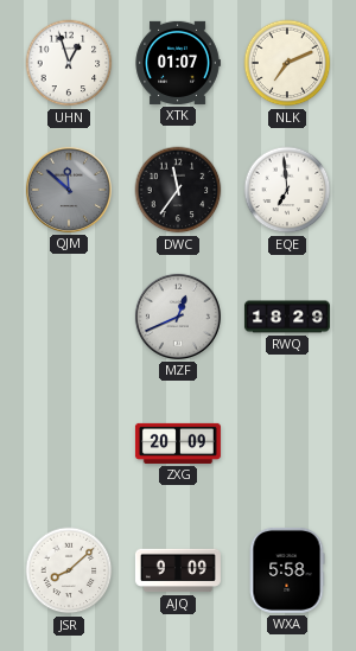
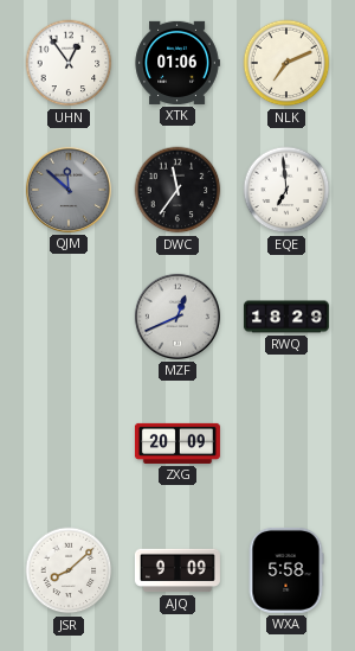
UHN: 12:57 -> 12:54
XTK: 01:07 -> 01:06
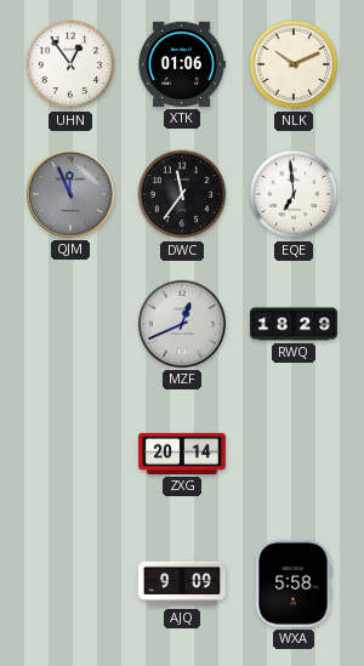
NLK: 7:11 -> 10:11
QJM: 11:52 -> 11:56
ZXG: 20:09 -> 20:14
JSR: 8:08 -> none
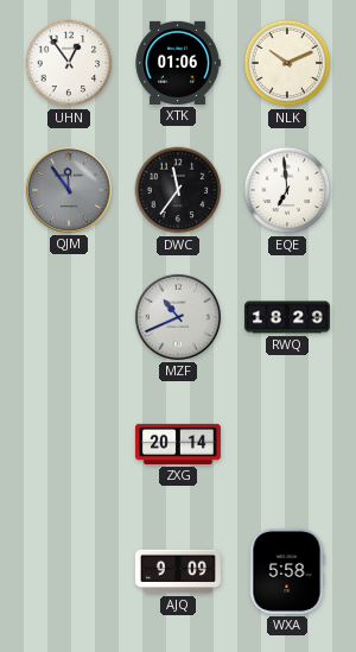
QJM: 11:56 -> 11:54
MZF: 12:41 -> 10:41
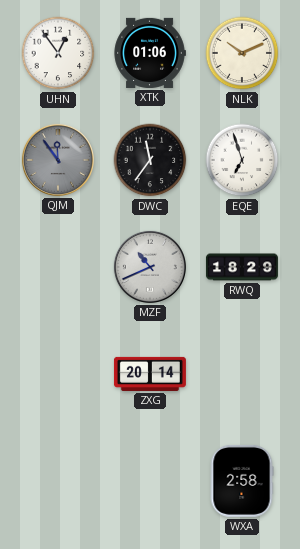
EQE: 6:59 -> 6:57
AJQ: 9:09 -> none
WXA: 5:58 -> 2:58
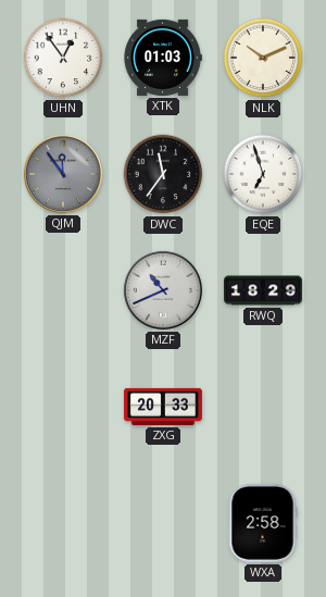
XTK: 01:06 -> 01:03
ZXG: 20:14 -> 20:33
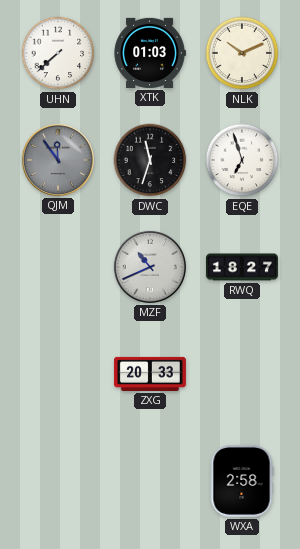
UHN: 12:54 -> 7:38
DWC: 11:36 -> 11:33
RWQ: 18:29 -> 18:27
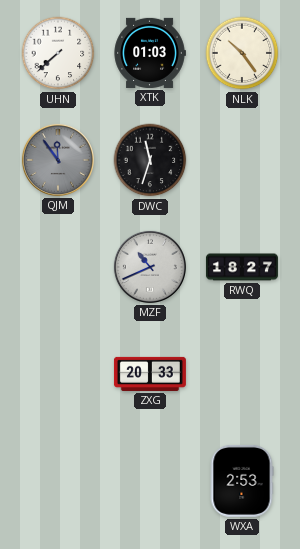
NLK: 10:11 -> 10:24
EQE: 6:57 -> none
WXA: 2:58 -> 2:53
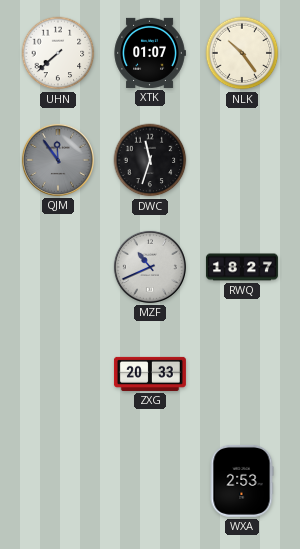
XTK: 01:03 -> 01:07
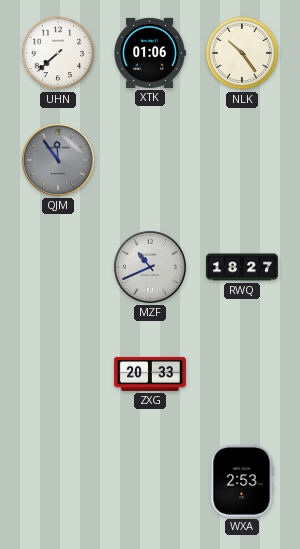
XTK: 01:07 -> 01:06
DWC: 11:33 -> none
